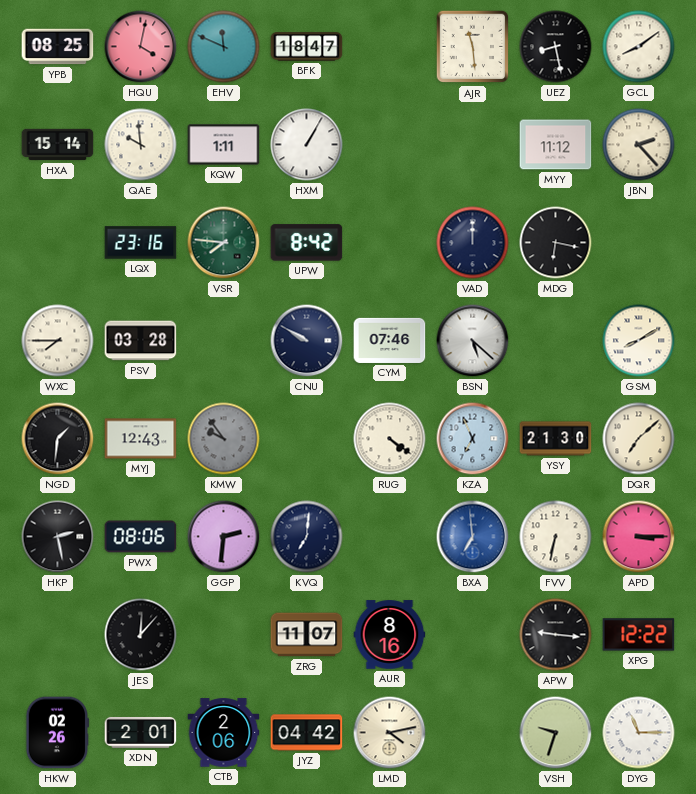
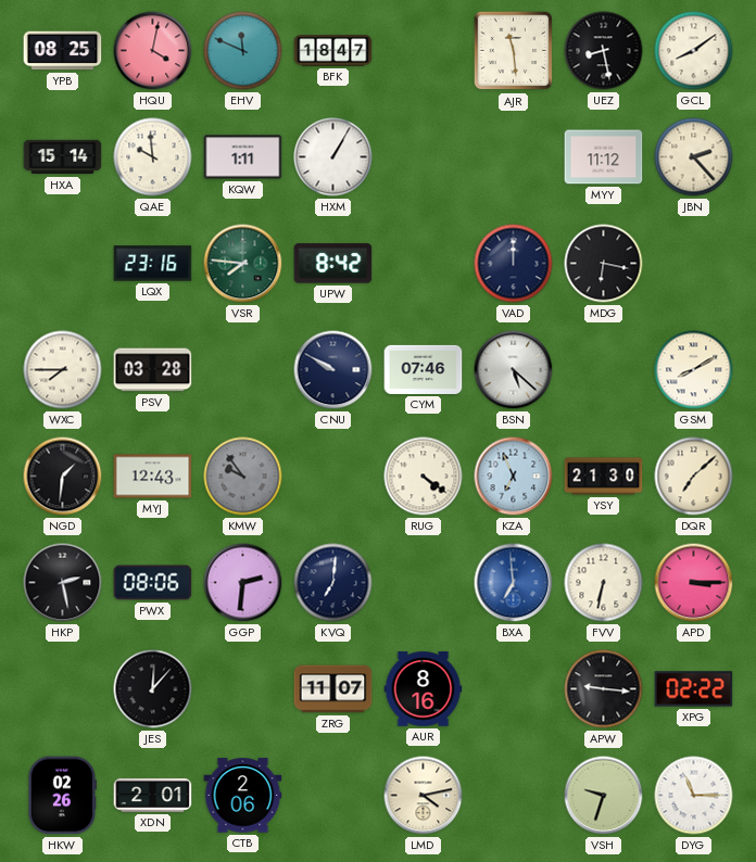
XPG: 12:22 -> 02:22
JYZ: 04:42 -> none
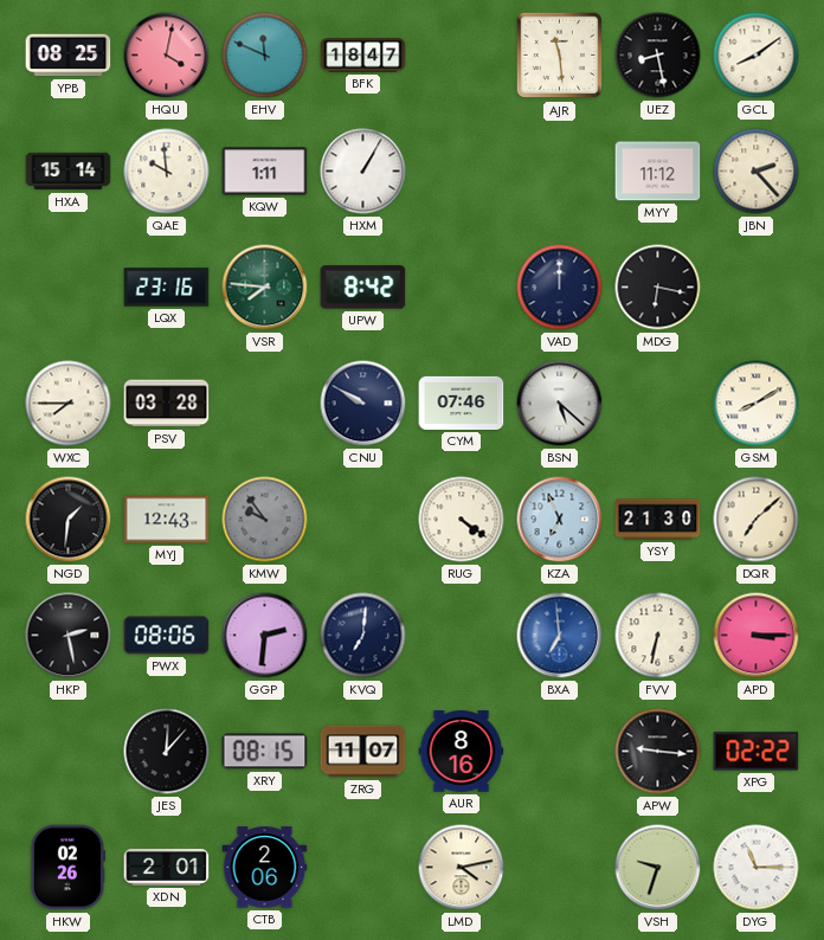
XRY: none -> 08:15
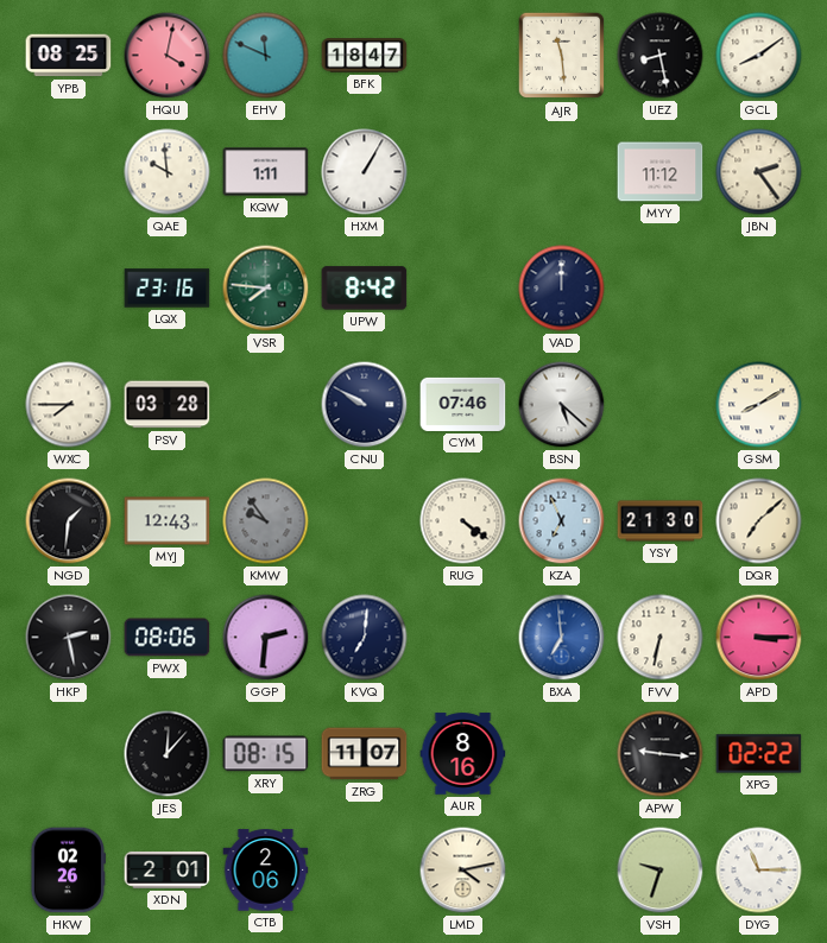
HXA: 15:14 -> none
JBN: 2:23 -> 2:24
MDG: 6:17 -> none
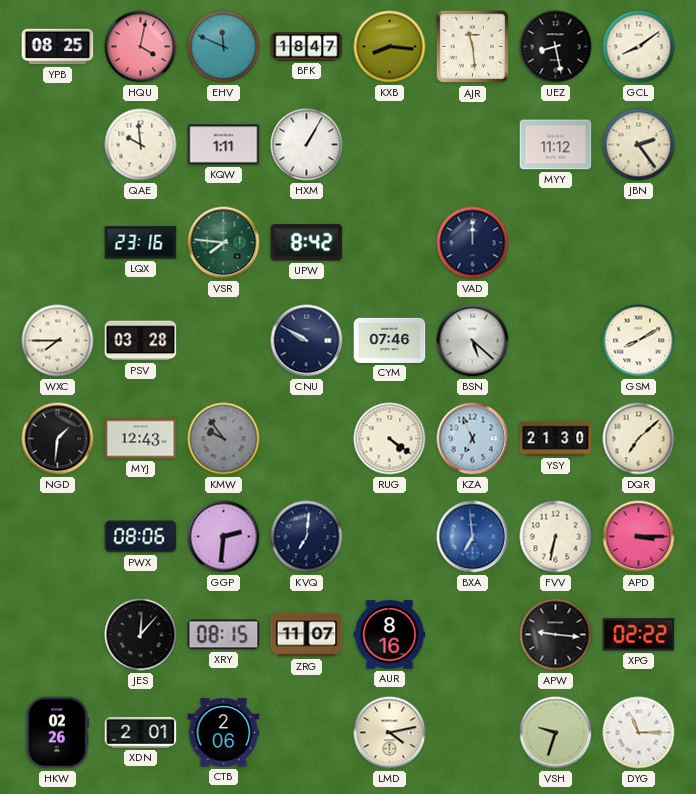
KXB: none -> 8:16
HKP: 2:28 -> none
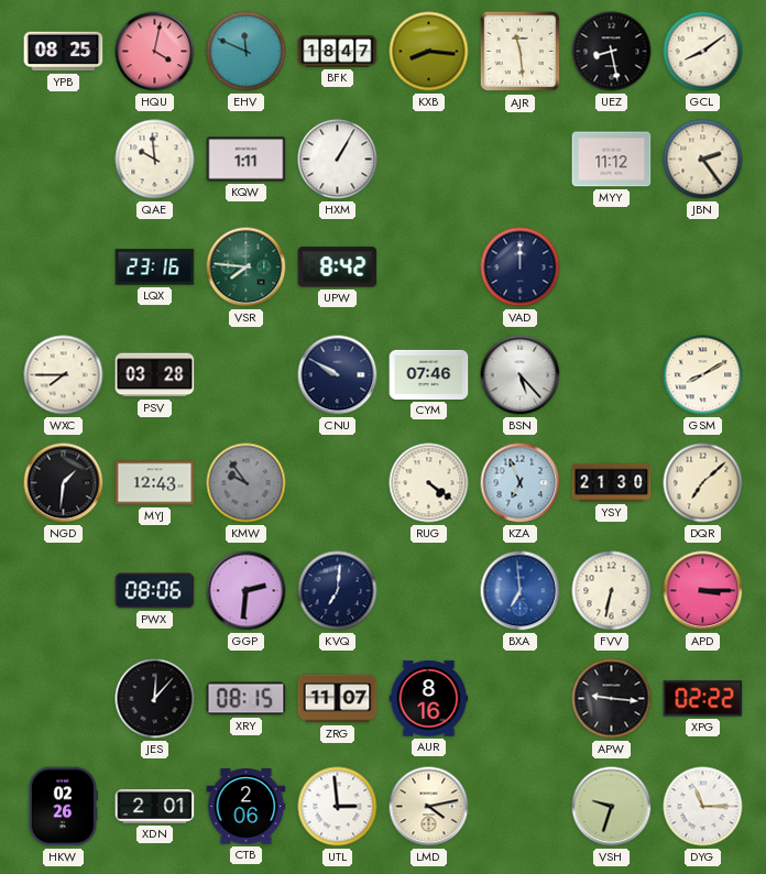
BSN: 5:22 -> 5:23
UTL: none -> 2:59
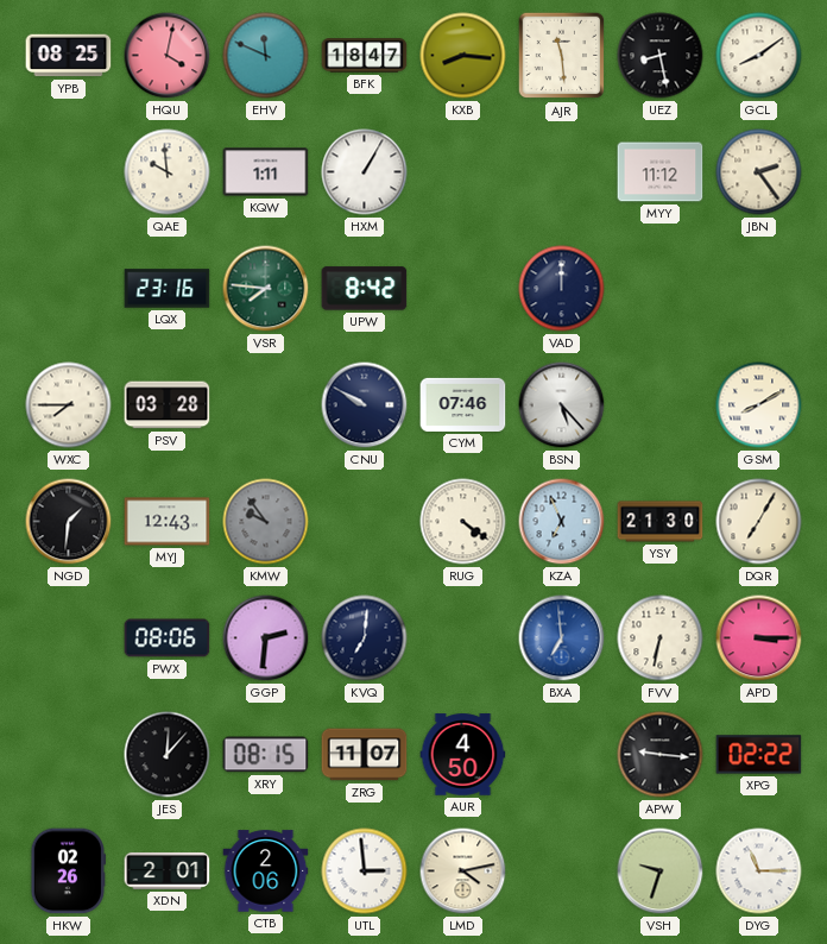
DQR: 7:08 -> 7:05
AUR: 8:16 -> 4:50
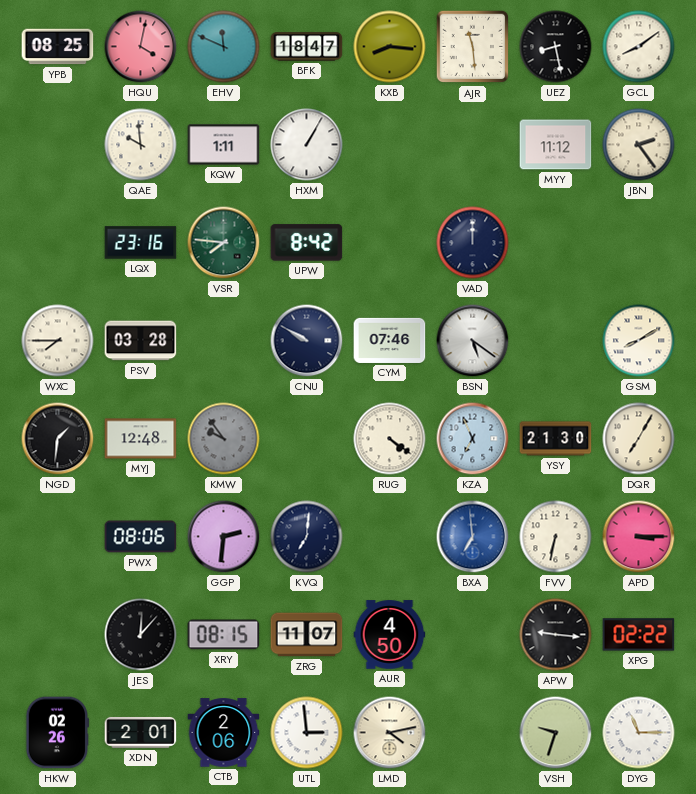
BSN: 5:23 -> 5:21
MYJ: 12:43 -> 12:48
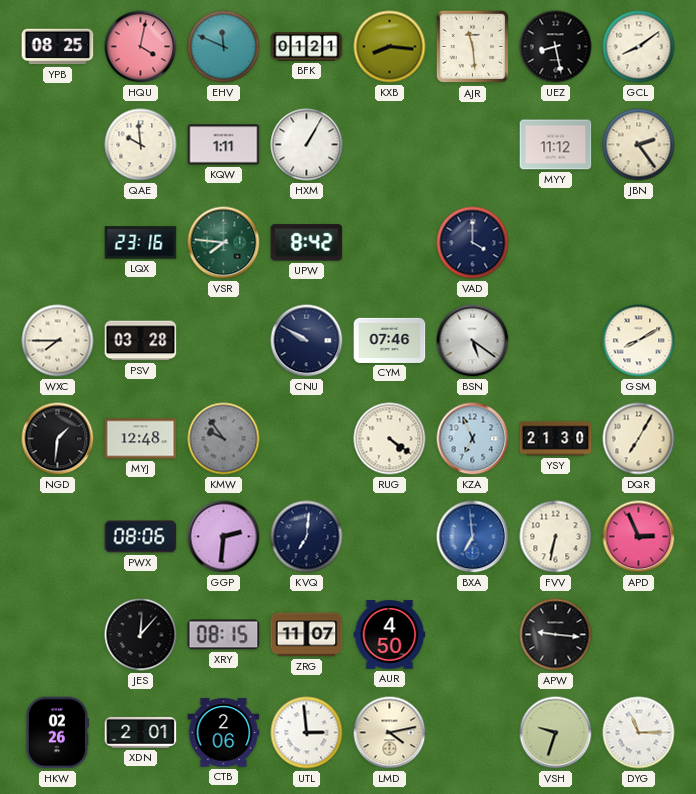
BFK: 18:47 -> 01:21
VAD: 12:00 -> 4:00
APD: 3:15 -> 2:56
XPG: 02:22 -> none
